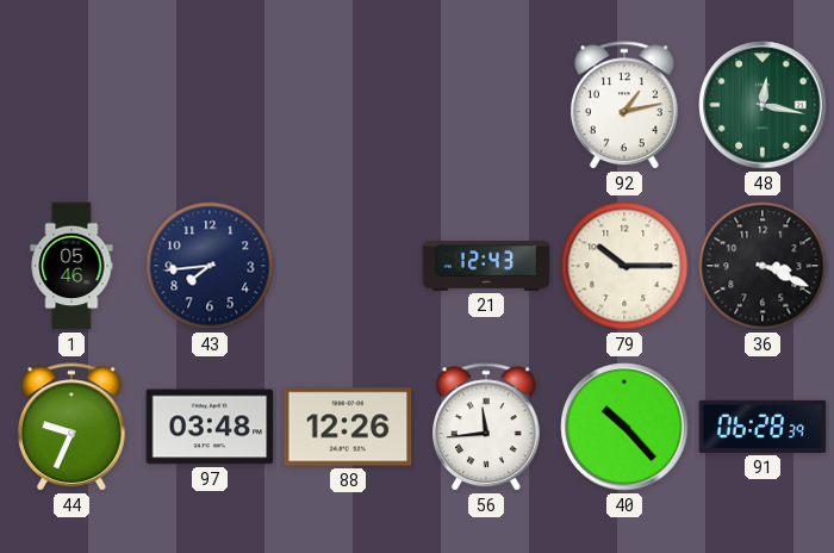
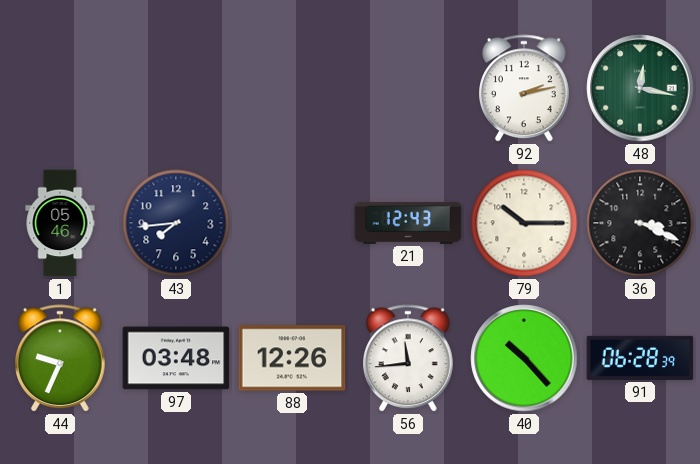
92: 1:13 -> 2:13
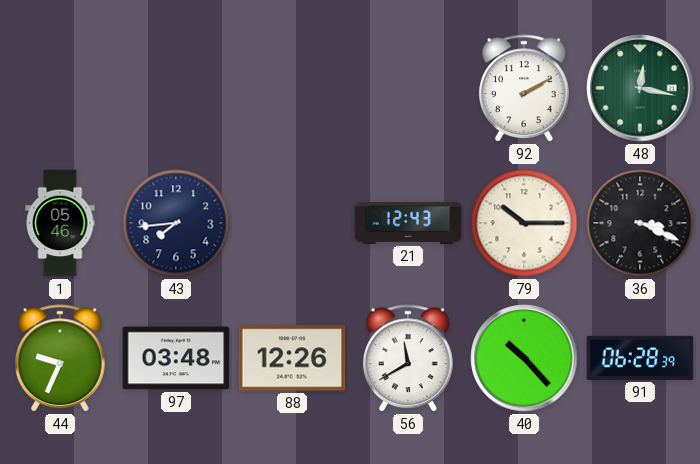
92: 2:13 -> 2:10
56: 11:44 -> 11:40
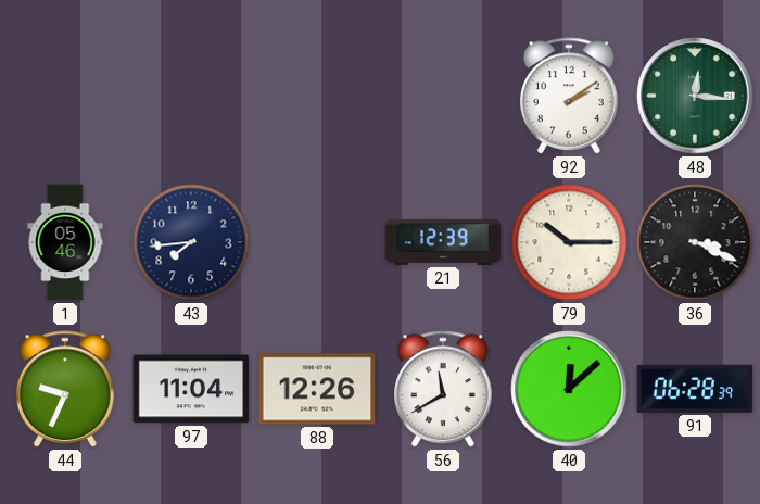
92: 2:10 -> 2:09
48: 12:17 -> 12:16
21: 12:43 -> 12:39
97: 03:48 -> 11:04
40: 10:23 -> 12:08
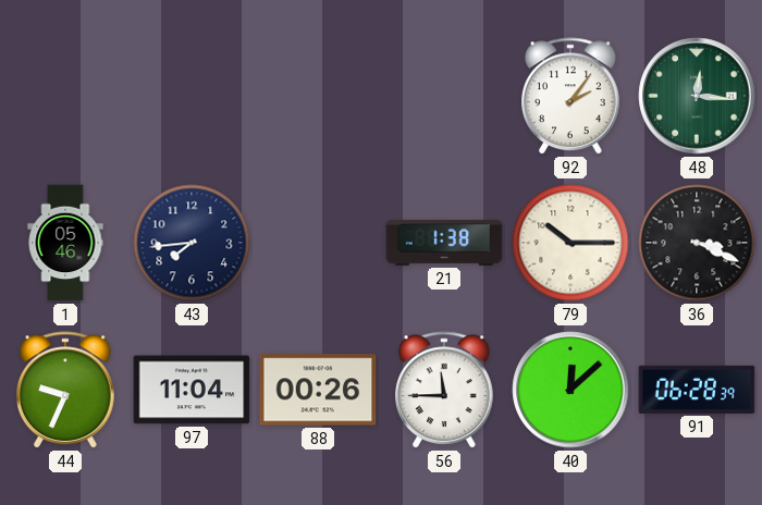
92: 2:09 -> 2:06
21: 12:39 -> 1:38
88: 12:26 -> 00:26
56: 11:40 -> 11:45
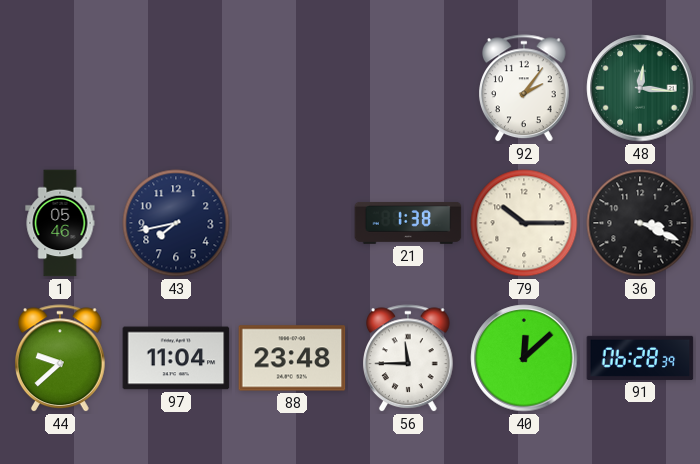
43: 7:44 -> 7:43
44: 9:34 -> 9:38
88: 00:26 -> 23:48
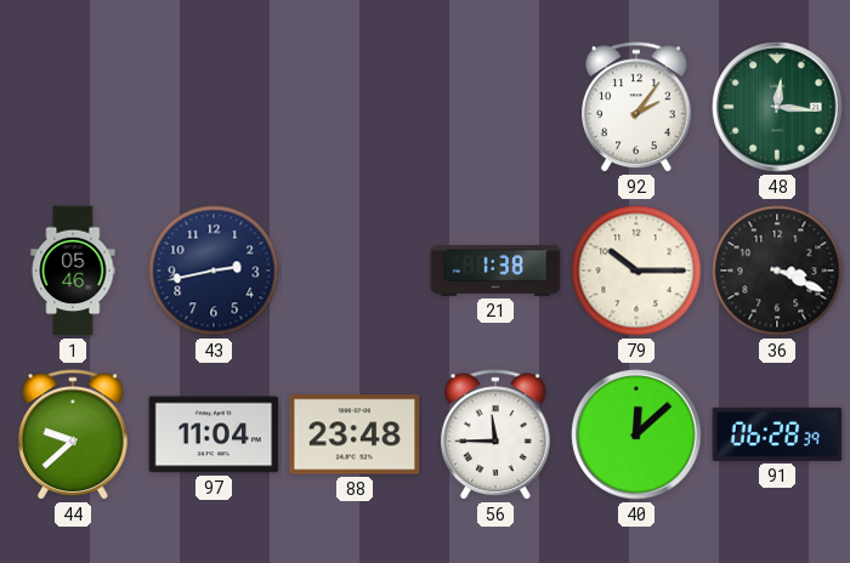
43: 7:43 -> 2:43
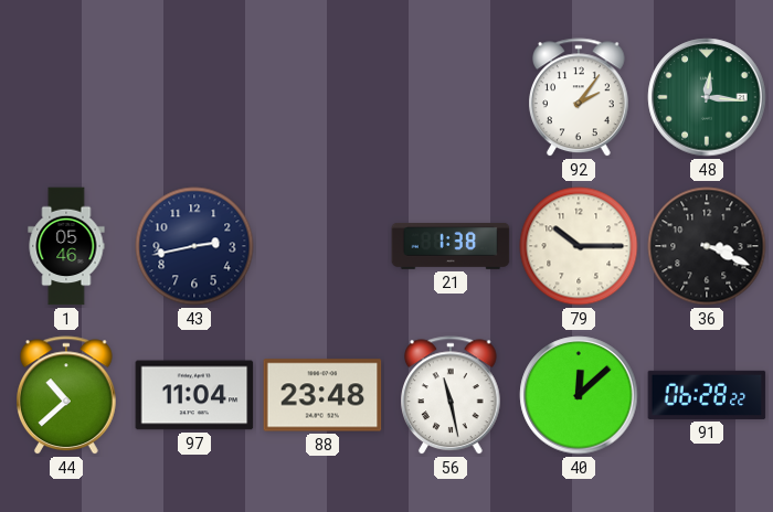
44: 9:38 -> 10:38
56: 11:45 -> 11:28
91: 06:28:39 -> 06:28:22
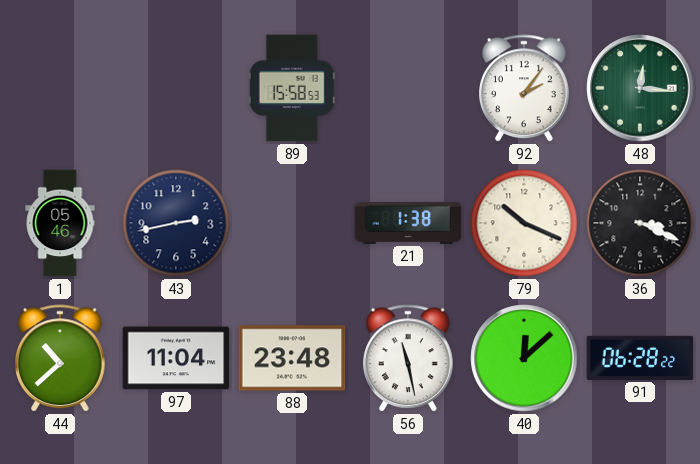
89: none -> 15:58
79: 10:15 -> 10:19
